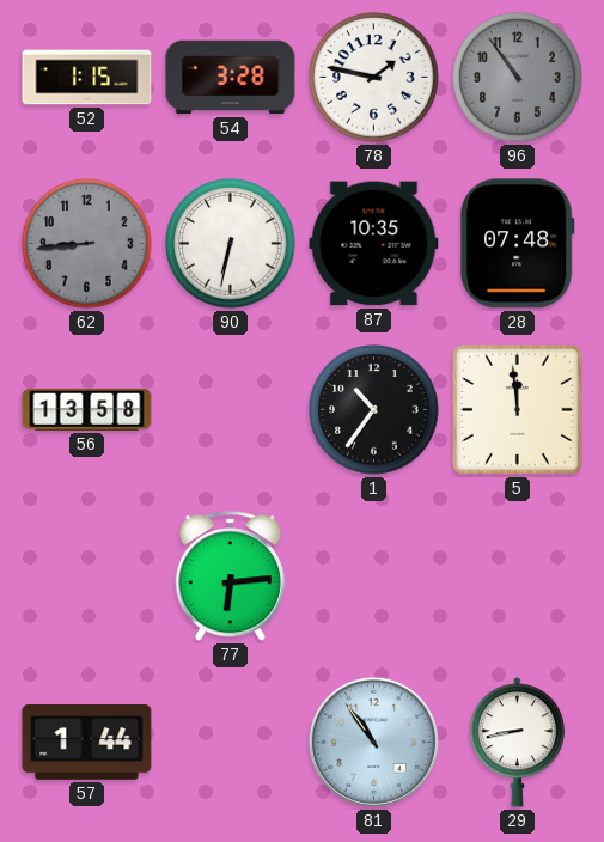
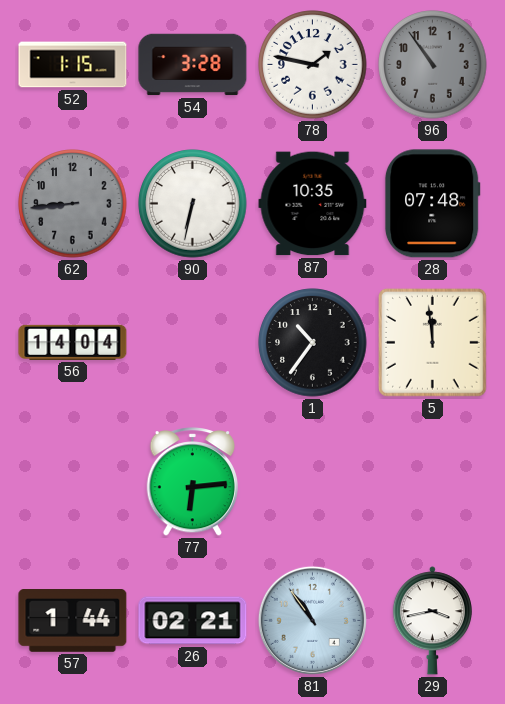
56: 13:58 -> 14:04
26: none -> 02:21
29: 8:43 -> 3:43
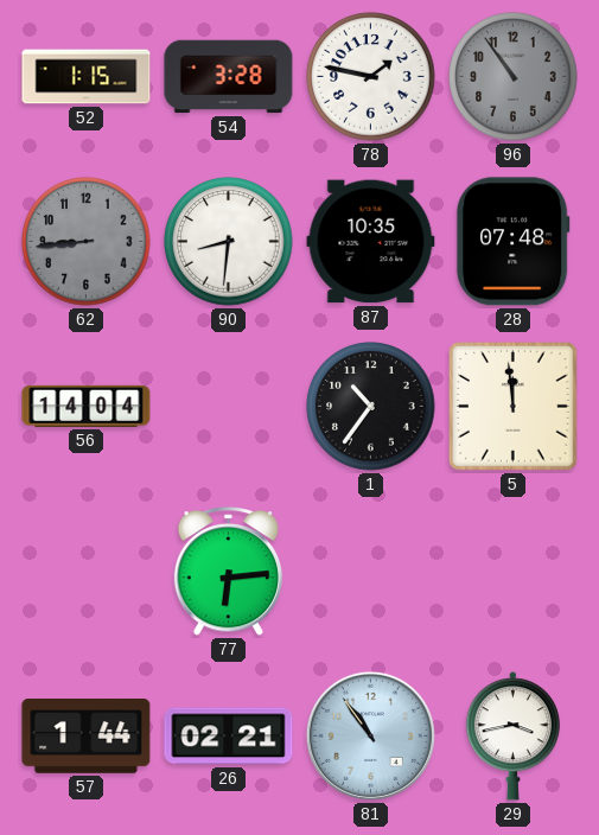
90: 6:32 -> 8:31
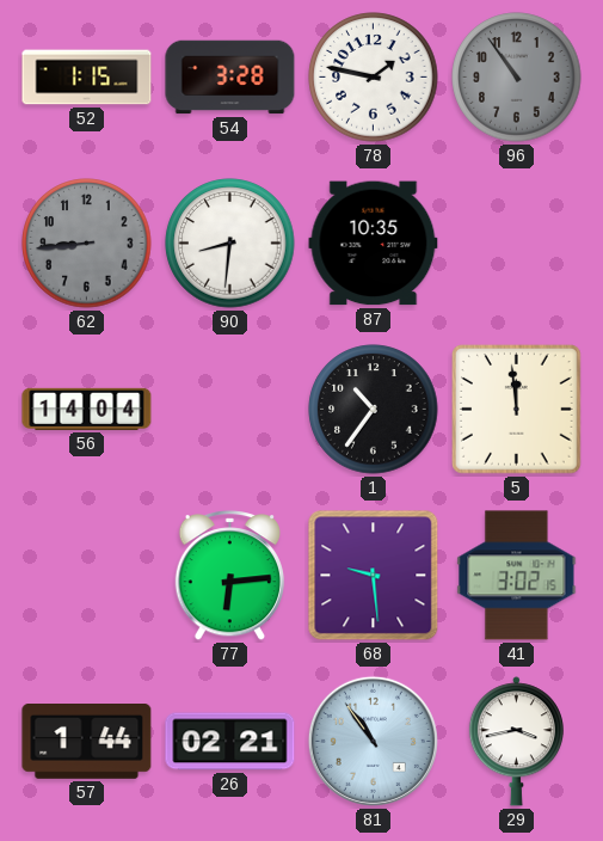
28: 07:48 -> none
68: none -> 9:29
41: none -> 3:02
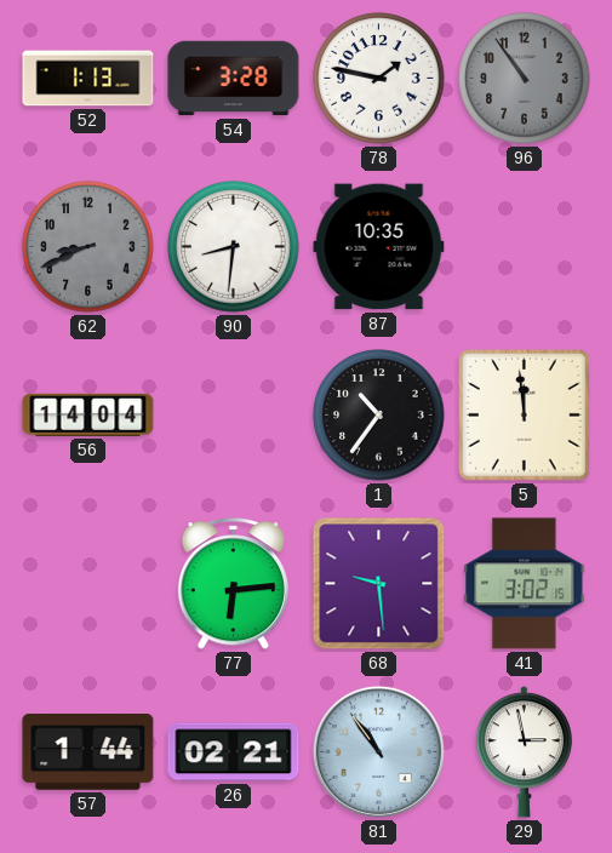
52: 1:15 -> 1:13
62: 8:44 -> 8:41
29: 3:43 -> 2:58
